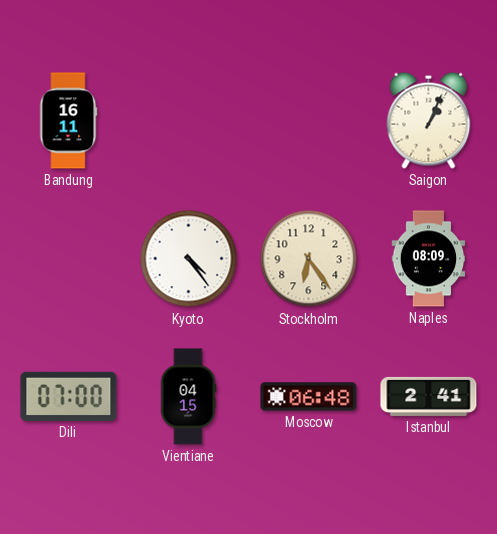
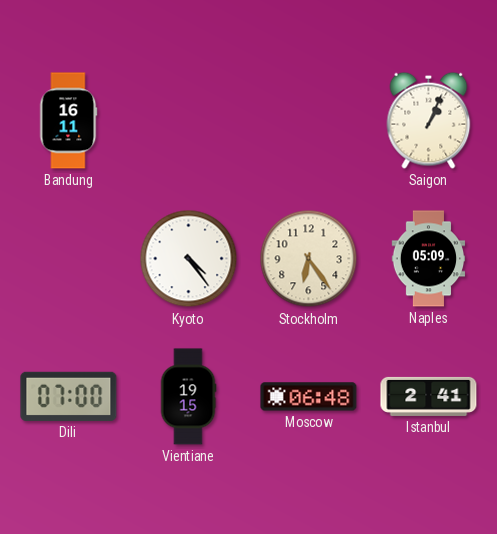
Naples: 08:09 -> 05:09
Vientiane: 04:15 -> 19:15
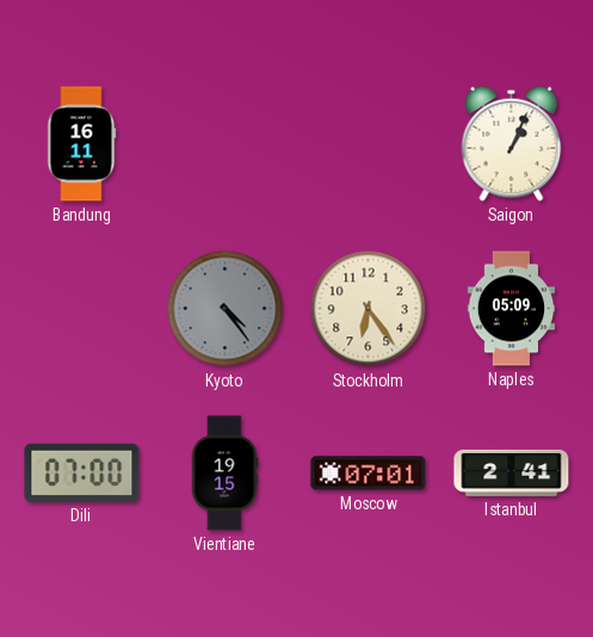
Kyoto dial: white -> grey
Moscow: 06:48 -> 07:01
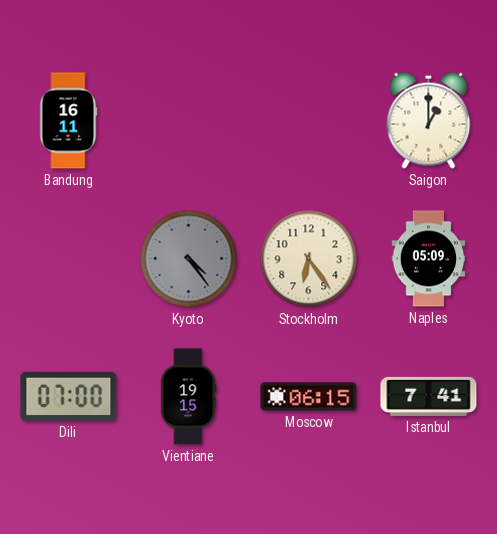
Saigon: 1:04 -> 1:00
Moscow: 07:01 -> 06:15
Istanbul: 2:41 -> 7:41
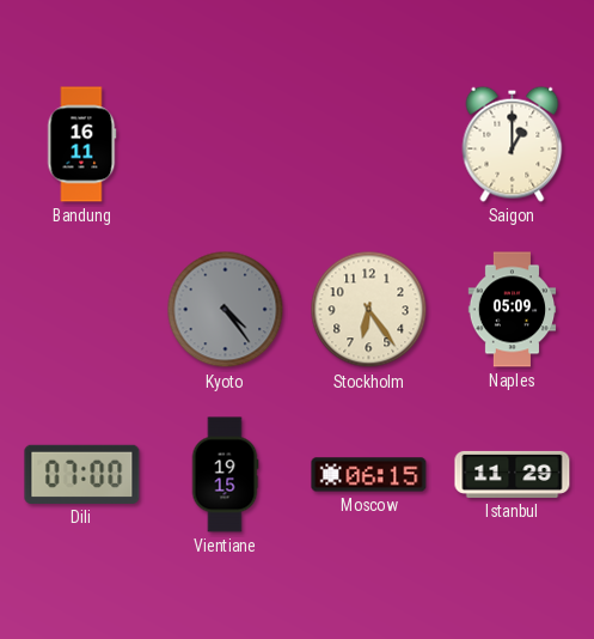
Istanbul: 7:41 -> 11:29
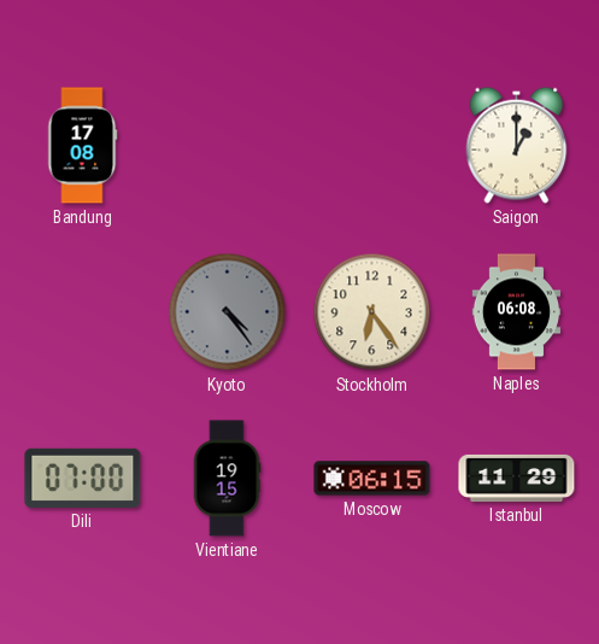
Bandung: 16:11 -> 17:08
Naples: 05:09 -> 06:08
